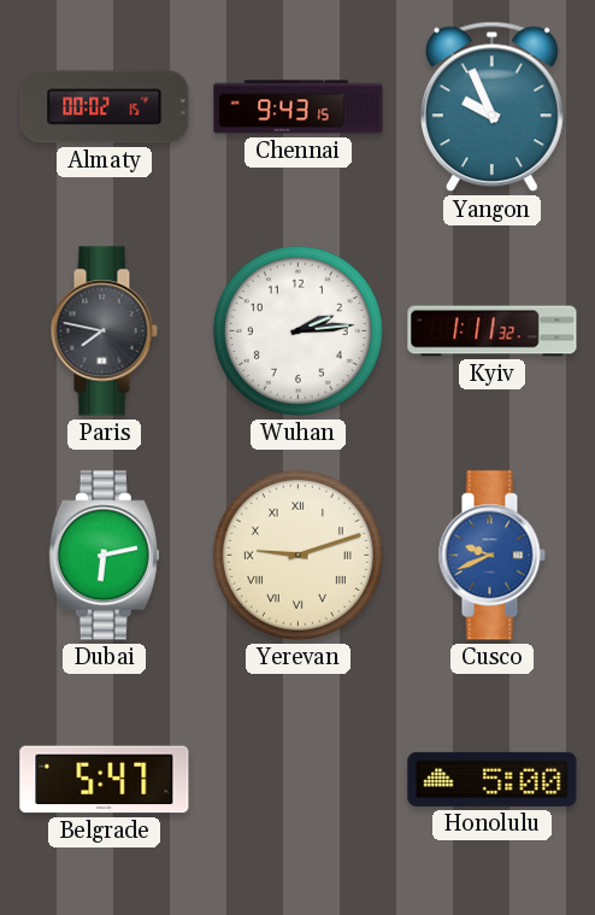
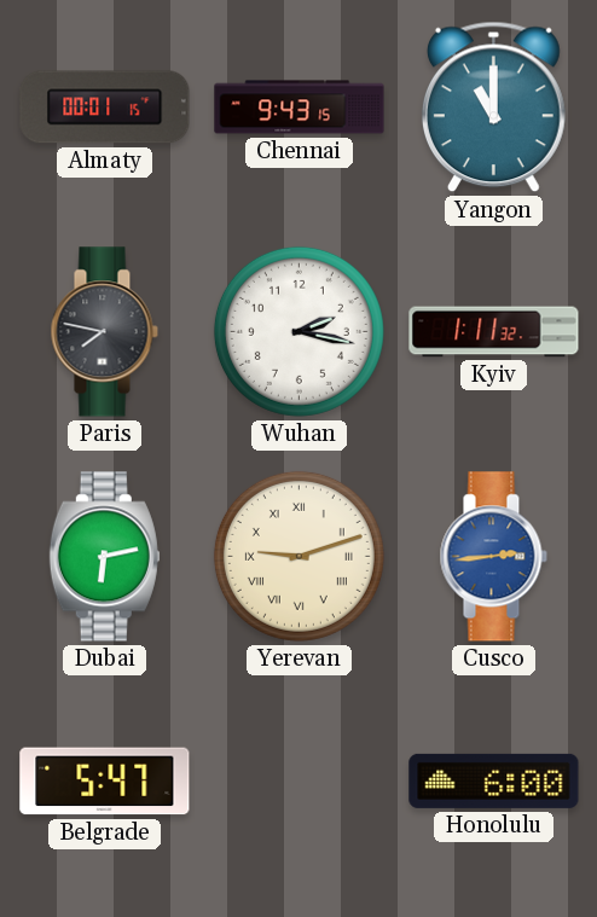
Almaty: 00:02 -> 00:01
Yangon: 9:56 -> 11:00
Wuhan: 2:14 -> 2:17
Cusco: 9:41 -> 2:44
Honolulu: 5:00 -> 6:00
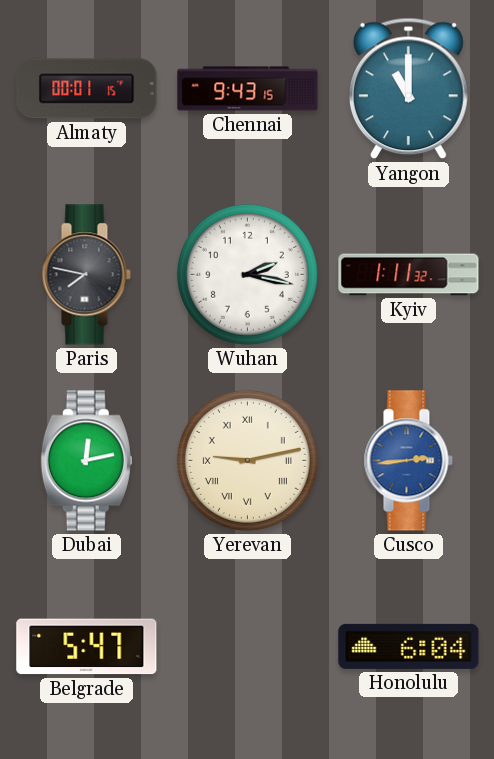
Dubai: 6:13 -> 12:13
Yerevan: 9:12 -> 9:13
Honolulu: 6:00 -> 6:04
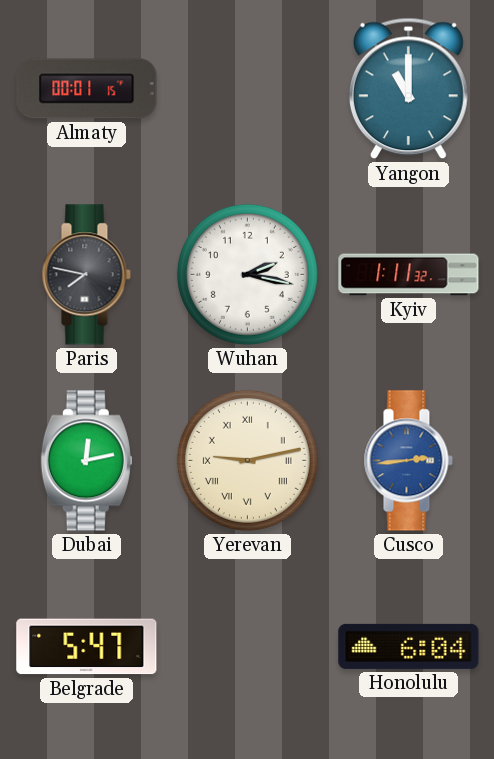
Chennai: 9:43 -> none
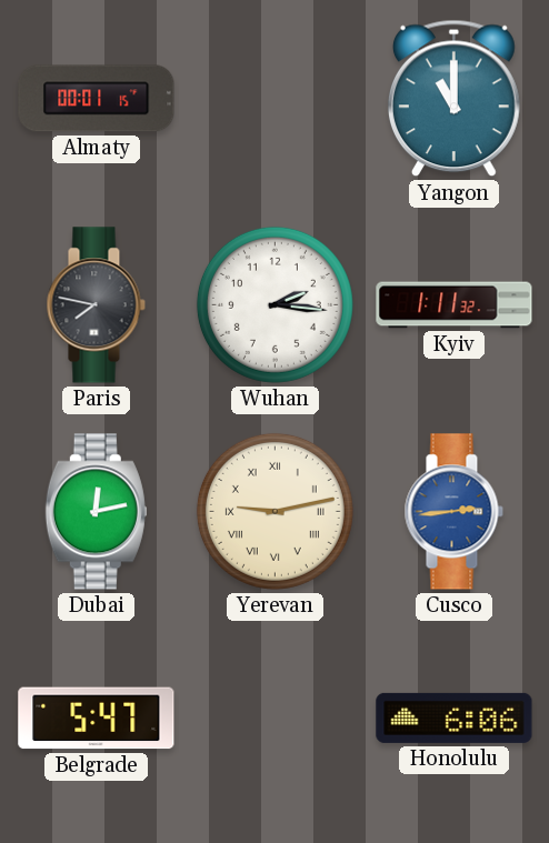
Wuhan: 2:17 -> 2:16
Honolulu: 6:04 -> 6:06
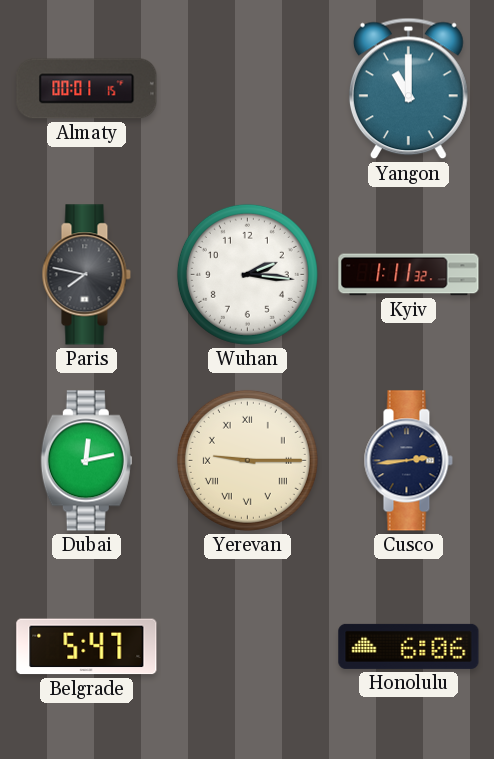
Yerevan: 9:13 -> 9:15
Cusco dial: blue -> navy
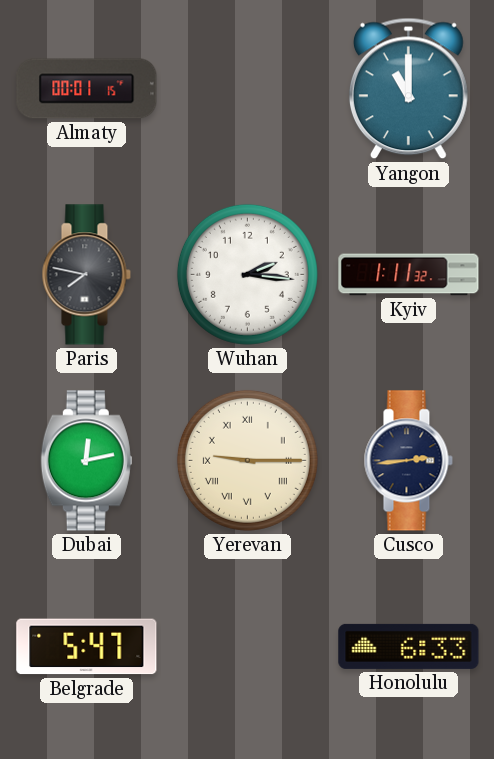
Honolulu: 6:06 -> 6:33
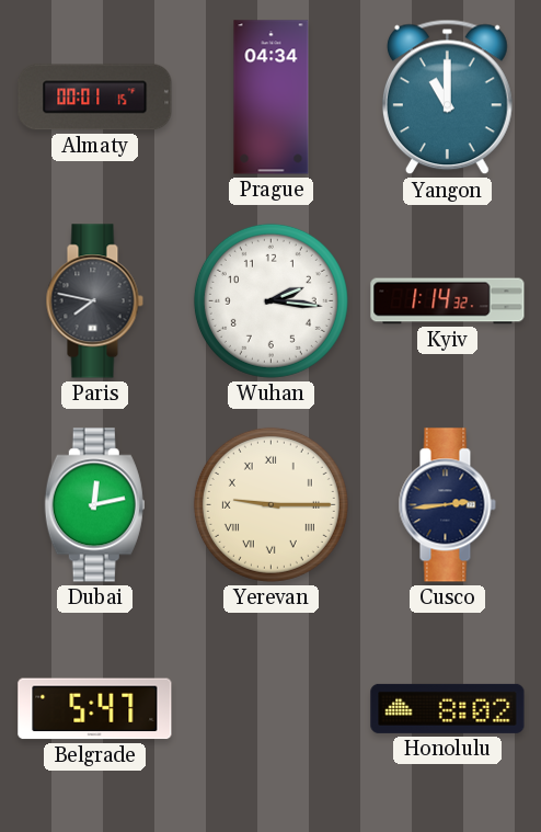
Prague: none -> 04:34
Kyiv: 1:11 -> 1:14
Honolulu: 6:33 -> 8:02
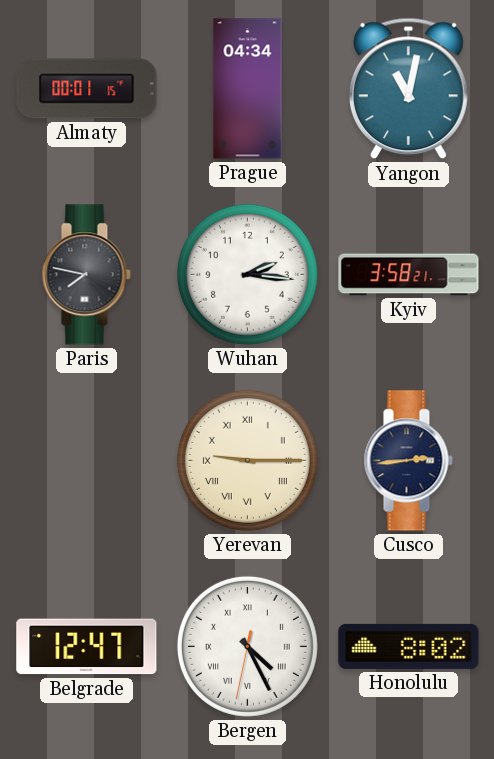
Yangon: 11:00 -> 11:02
Kyiv: 1:14 -> 3:58
Dubai: 12:13 -> none
Belgrade: 5:47 -> 12:47
Bergen: none -> 4:25
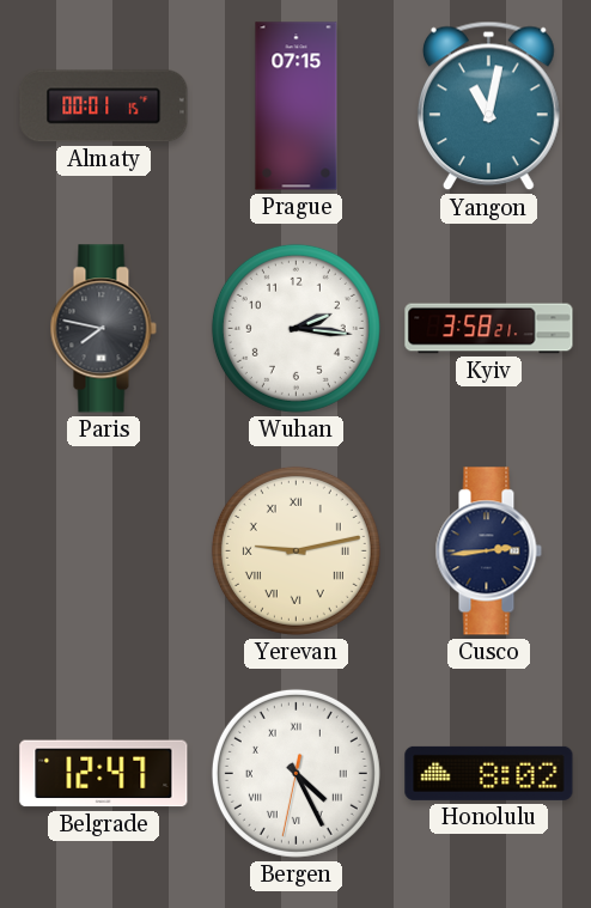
Prague: 04:34 -> 07:15
Yerevan: 9:15 -> 9:13
